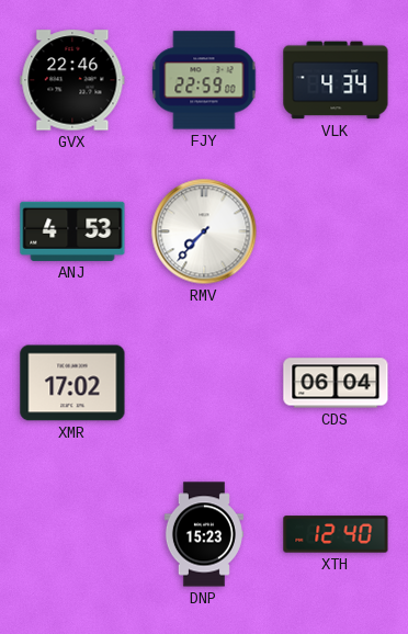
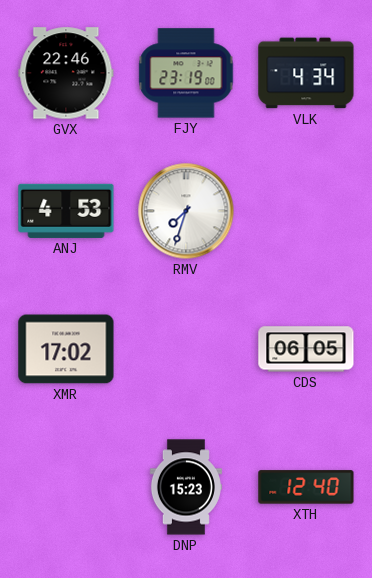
FJY: 22:59 -> 23:19
RMV: 7:37 -> 7:33
CDS: 06:04 -> 06:05
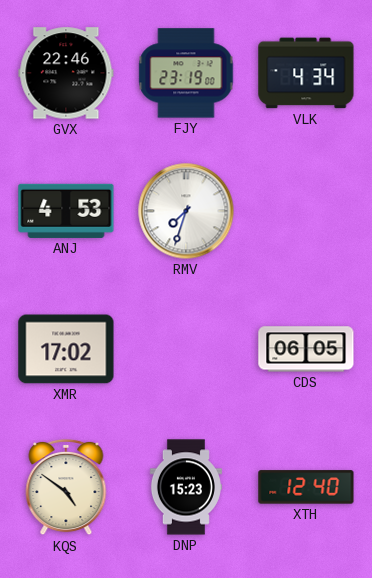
KQS: none -> 4:51
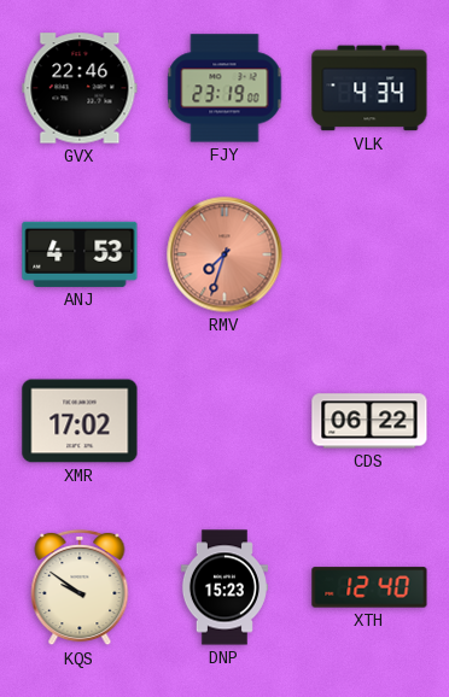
RMV dial: white -> salmon
CDS: 06:05 -> 06:22
KQS: 4:51 -> 9:51
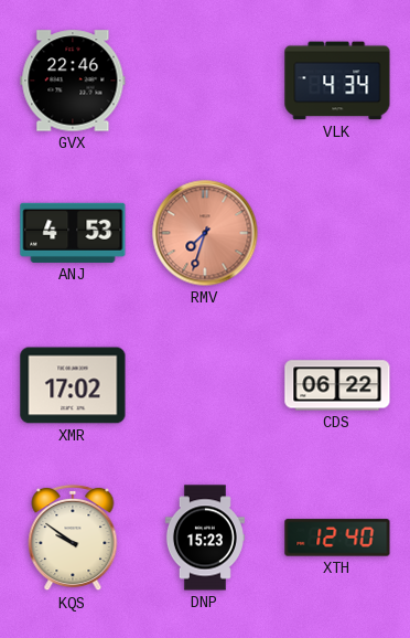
FJY: 23:19 -> none
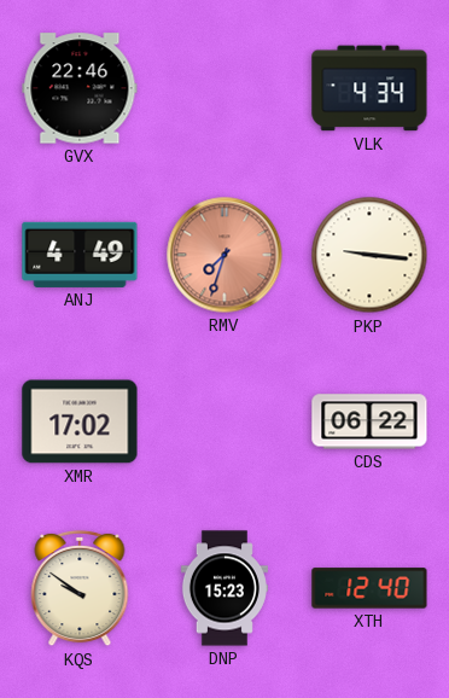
ANJ: 4:53 -> 4:49
PKP: none -> 9:16
